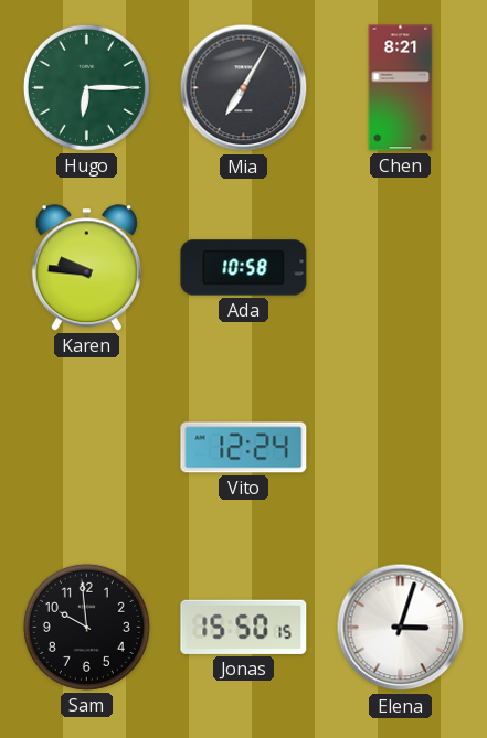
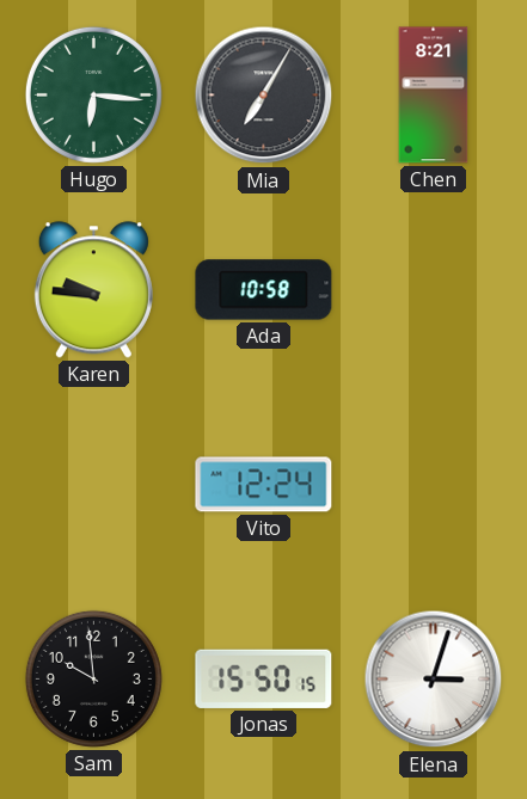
Hugo: 6:15 -> 6:16
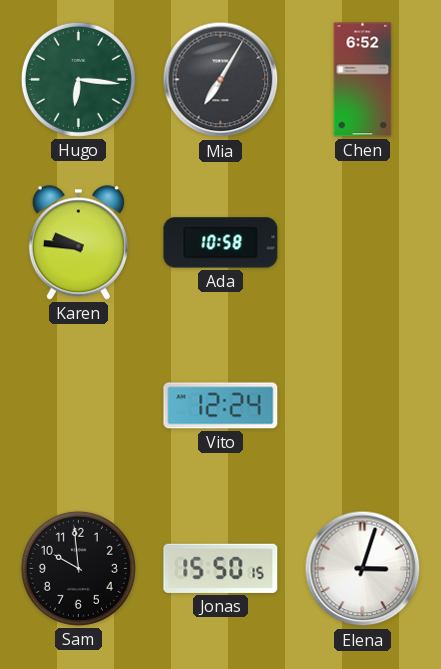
Chen: 8:21 -> 6:52
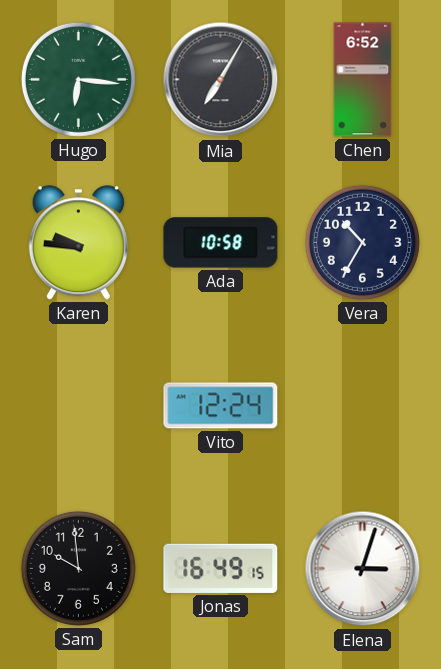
Vera: none -> 10:35
Jonas: 15:50 -> 16:49
